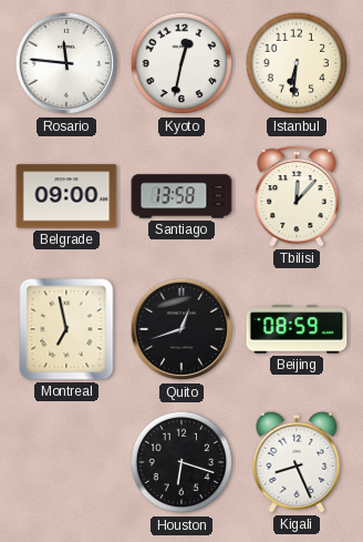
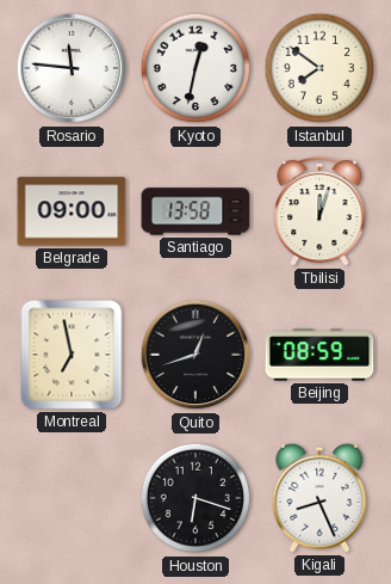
Istanbul: 6:31 -> 7:51
Tbilisi: 12:07 -> 12:03
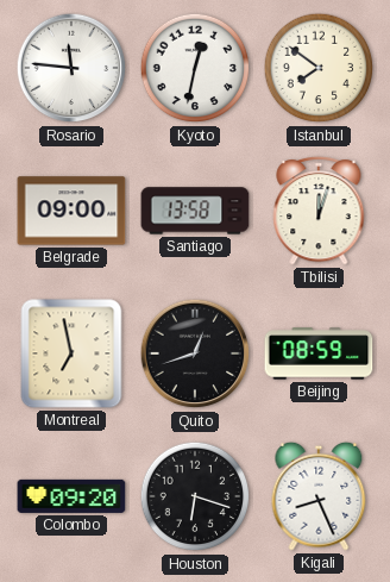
Colombo: none -> 09:20
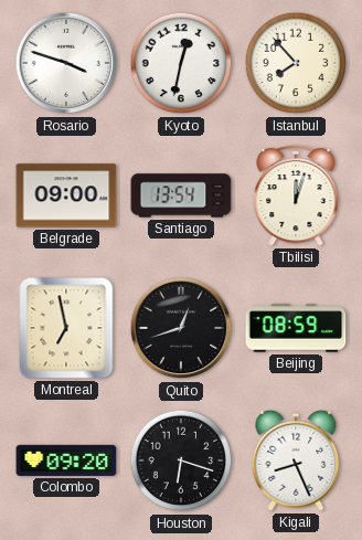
Rosario: 11:46 -> 3:48
Istanbul: 7:51 -> 7:53
Santiago: 13:58 -> 13:54
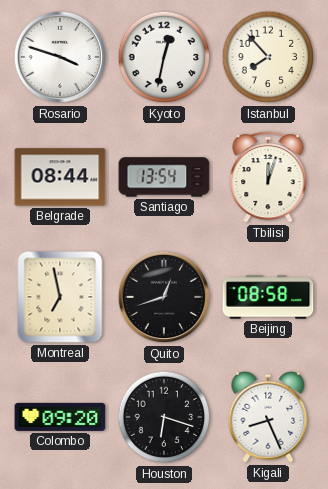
Belgrade: 09:00 -> 08:44
Beijing: 08:59 -> 08:58
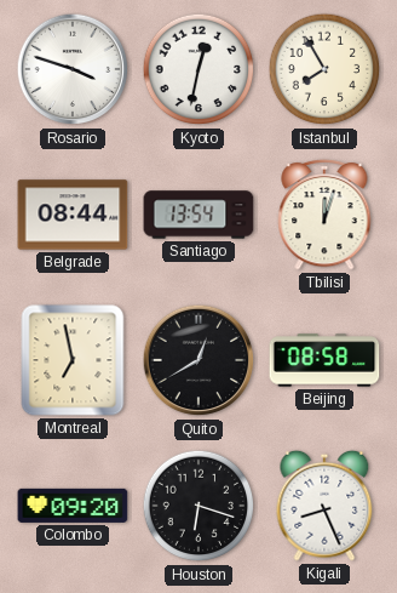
Istanbul: 7:53 -> 7:55
Quito: 12:42 -> 12:40
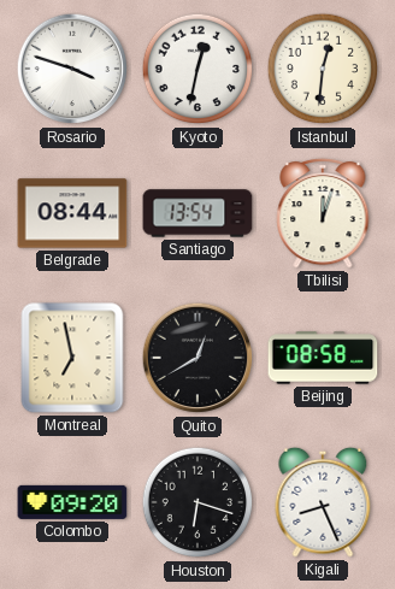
Istanbul: 7:55 -> 12:31
